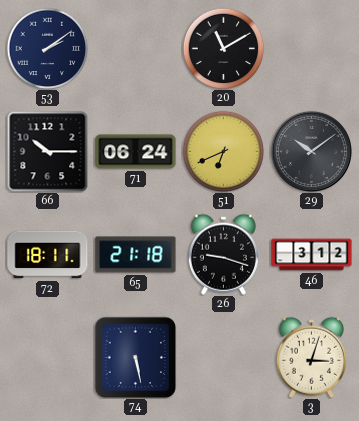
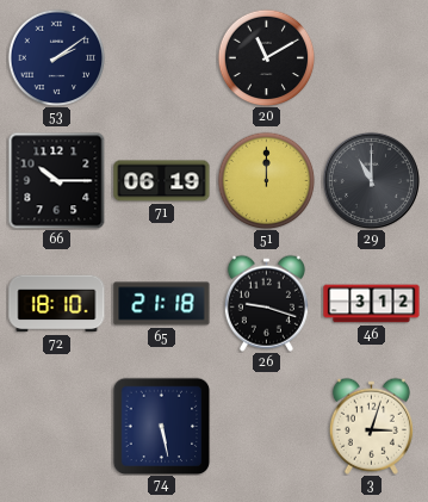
71: 06:24 -> 06:19
51: 6:41 -> 12:00
29: 10:09 -> 11:00
72: 18:11 -> 18:10
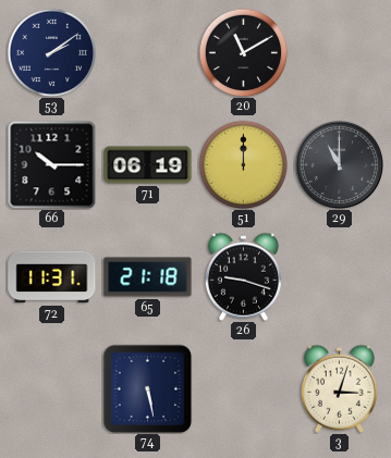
72: 18:10 -> 11:31
46: 3:12 -> none
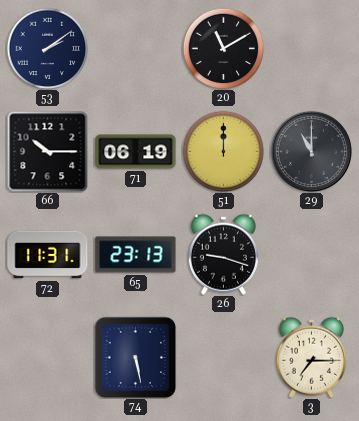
65: 21:18 -> 23:13
3: 3:03 -> 7:15
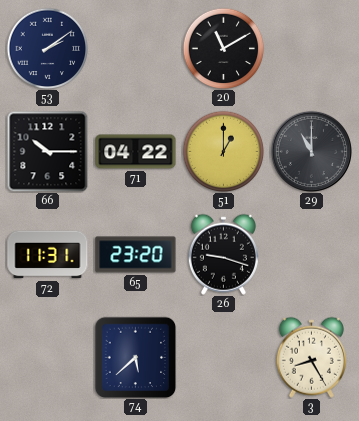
71: 06:19 -> 04:22
51: 12:00 -> 1:00
65: 23:13 -> 23:20
74: 5:28 -> 5:38
3: 7:15 -> 8:25
